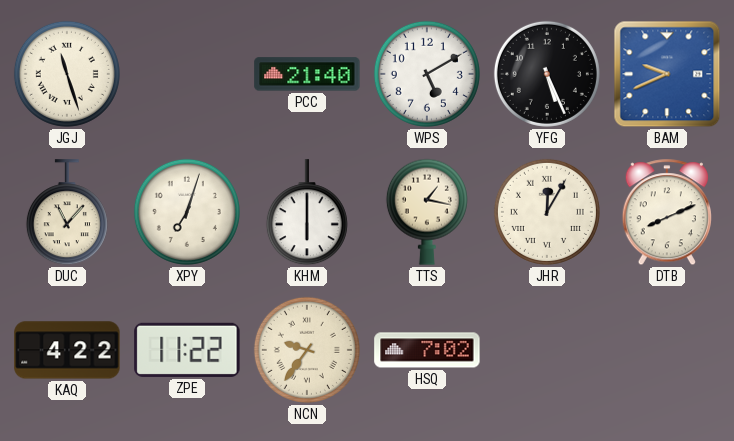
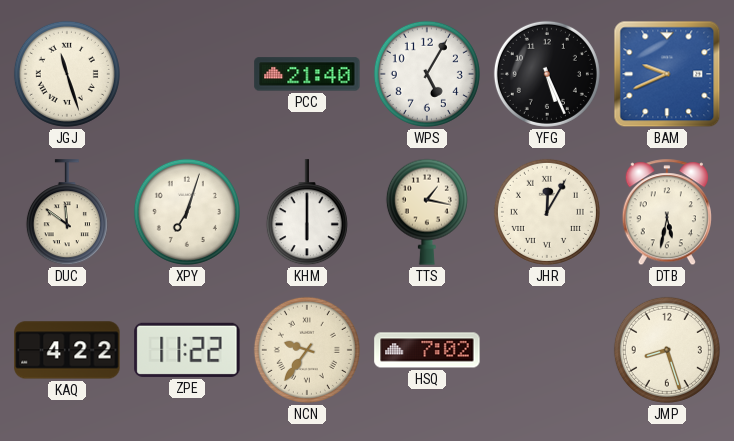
WPS: 5:10 -> 5:05
DUC: 11:07 -> 11:51
DTB: 8:11 -> 5:32
JMP: none -> 8:27
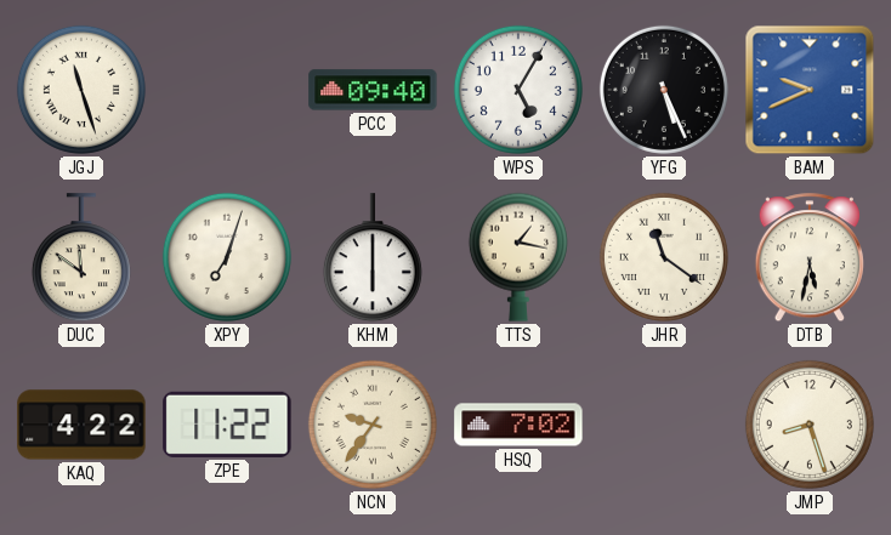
PCC: 21:40 -> 09:40
JHR: 12:05 -> 11:21
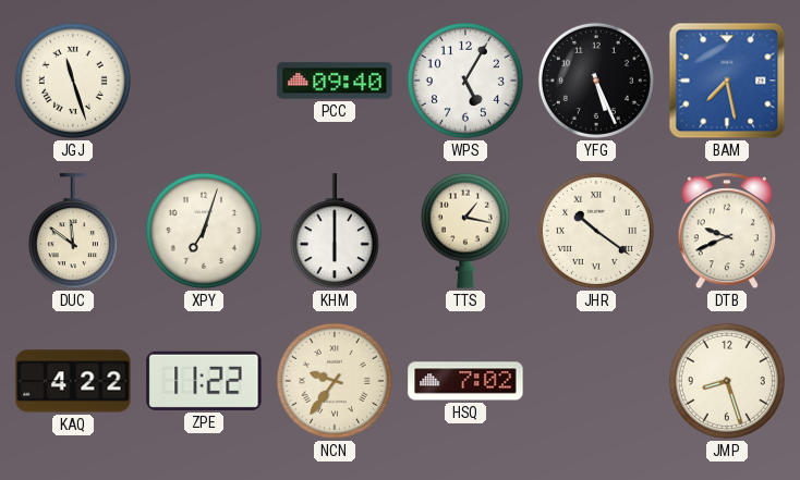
BAM: 9:41 -> 7:28
JHR: 11:21 -> 10:21
DTB: 5:32 -> 9:41
